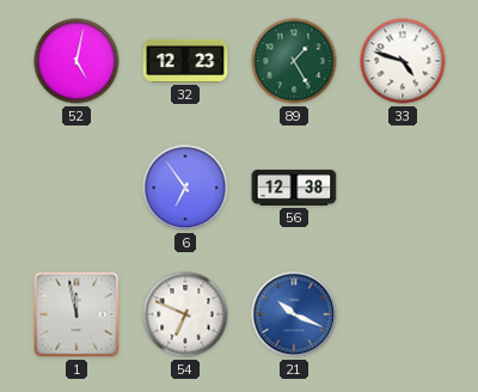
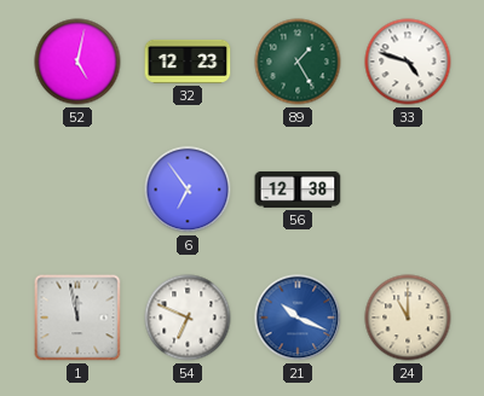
24: none -> 11:00
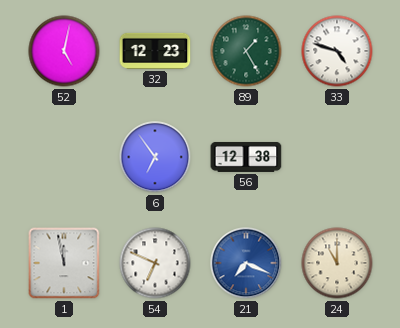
21: 10:19 -> 7:19
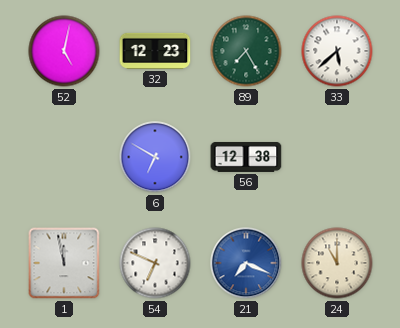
89: 1:25 -> 7:25
33: 4:48 -> 5:38
6: 6:54 -> 6:50
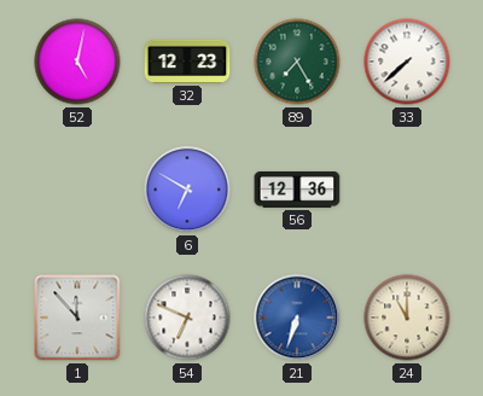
33: 5:38 -> 7:38
56: 12:38 -> 12:36
1: 11:58 -> 11:53
21: 7:19 -> 6:33
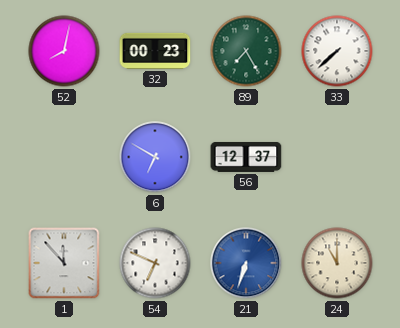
52: 5:02 -> 8:02
32: 12:23 -> 00:23
56: 12:36 -> 12:37
